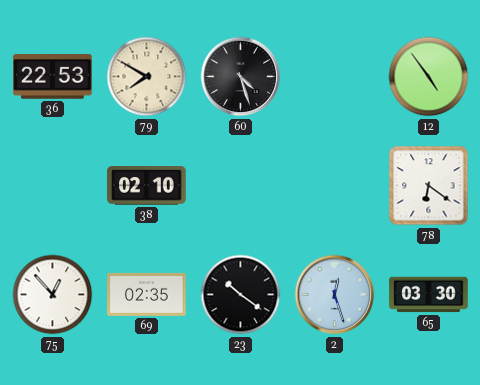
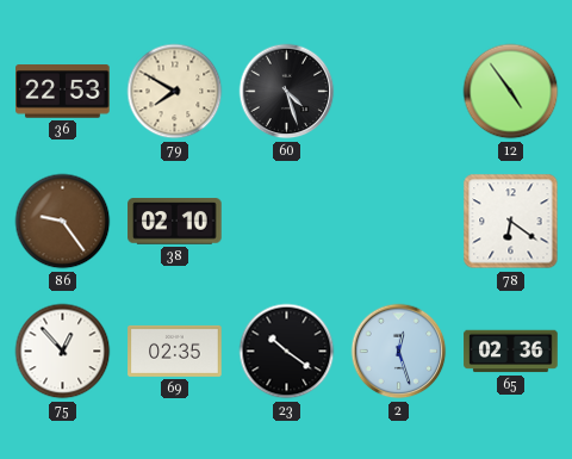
86: none -> 9:24
65: 03:30 -> 02:36
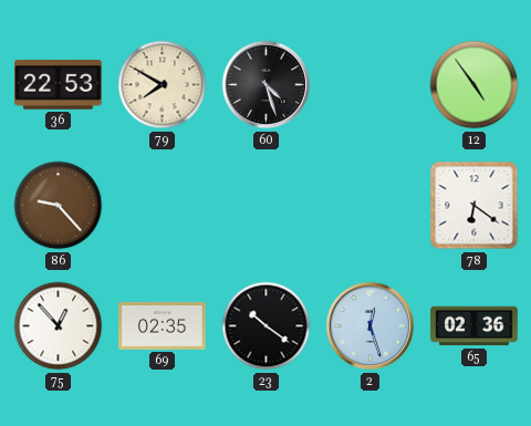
86: 9:24 -> 9:23
38: 02:10 -> none
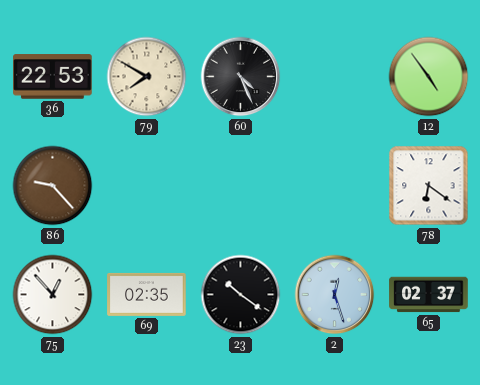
60: 4:27 -> 4:26
65: 02:36 -> 02:37
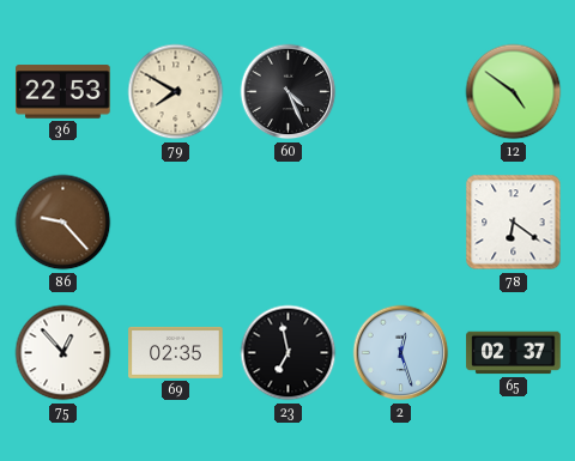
12: 4:54 -> 4:51
23: 10:21 -> 6:58
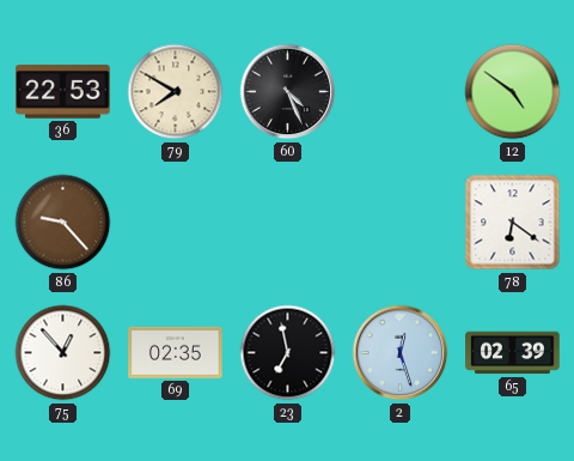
65: 02:37 -> 02:39
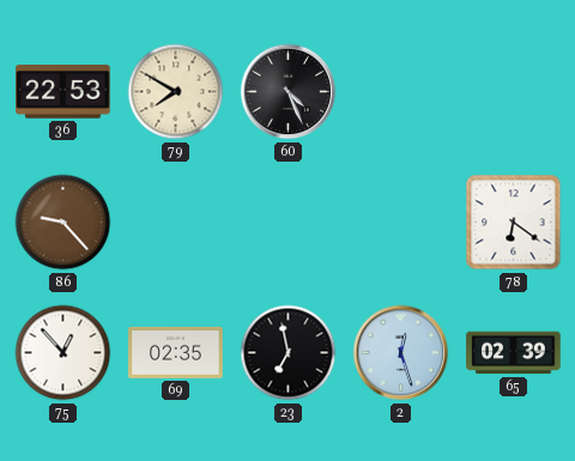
12: 4:51 -> none
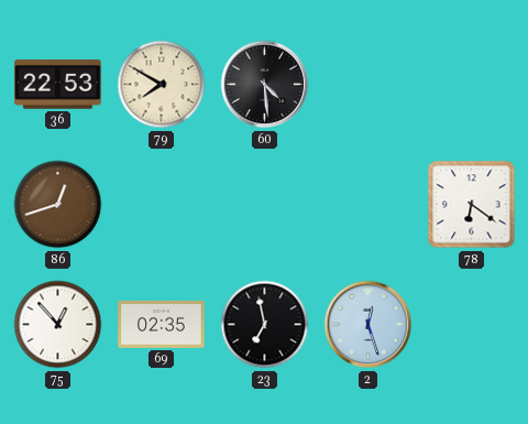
60: 4:26 -> 4:29
86: 9:23 -> 12:42
65: 02:39 -> none
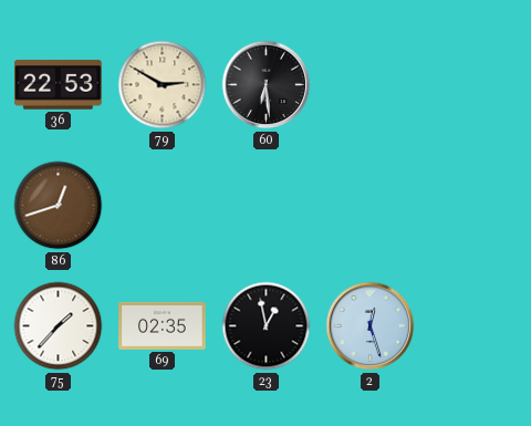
79: 7:50 -> 2:50
60: 4:29 -> 6:29
78: 6:21 -> none
75: 12:53 -> 1:37
23: 6:58 -> 12:58
